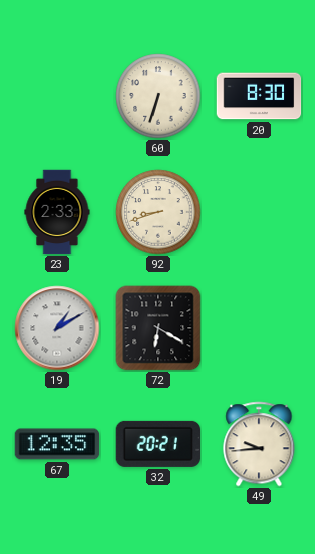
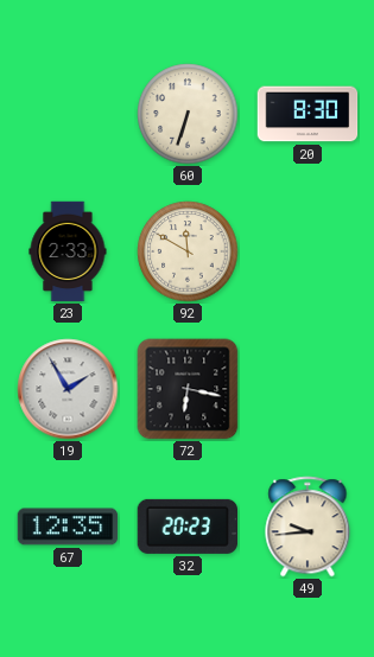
92: 8:42 -> 11:50
19: 1:10 -> 1:55
72: 6:20 -> 6:17
32: 20:21 -> 20:23
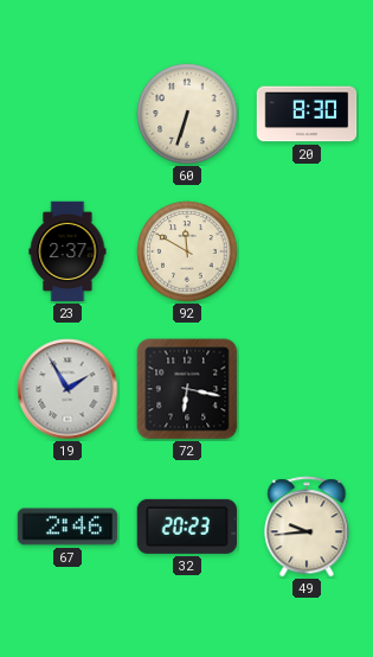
23: 2:33 -> 2:37
67: 12:35 -> 2:46
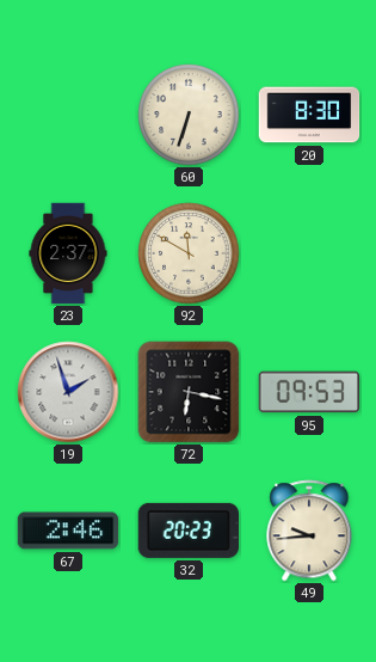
19: 1:55 -> 1:57
95: none -> 09:53
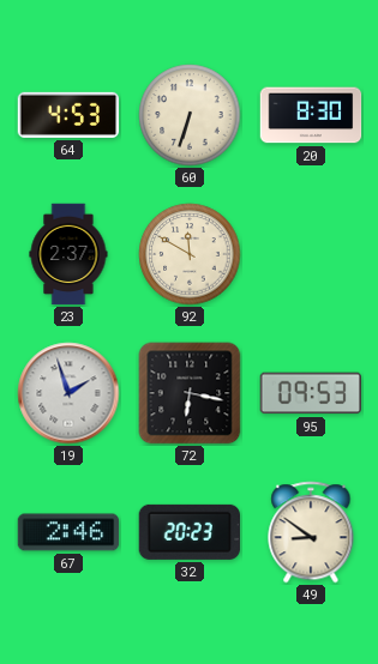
64: none -> 4:53
49: 9:44 -> 8:51
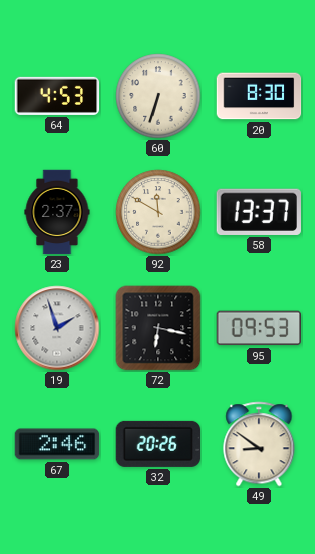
58: none -> 13:37
32: 20:23 -> 20:26
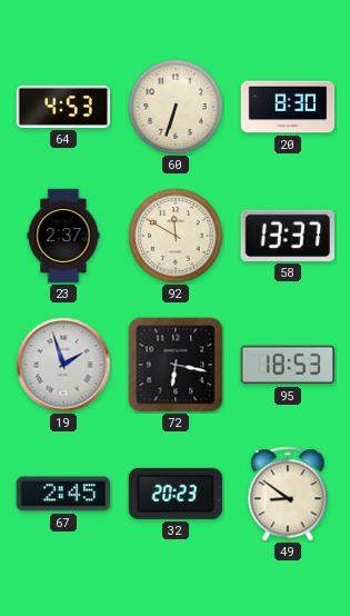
95: 09:53 -> 18:53
67: 2:46 -> 2:45
32: 20:26 -> 20:23
